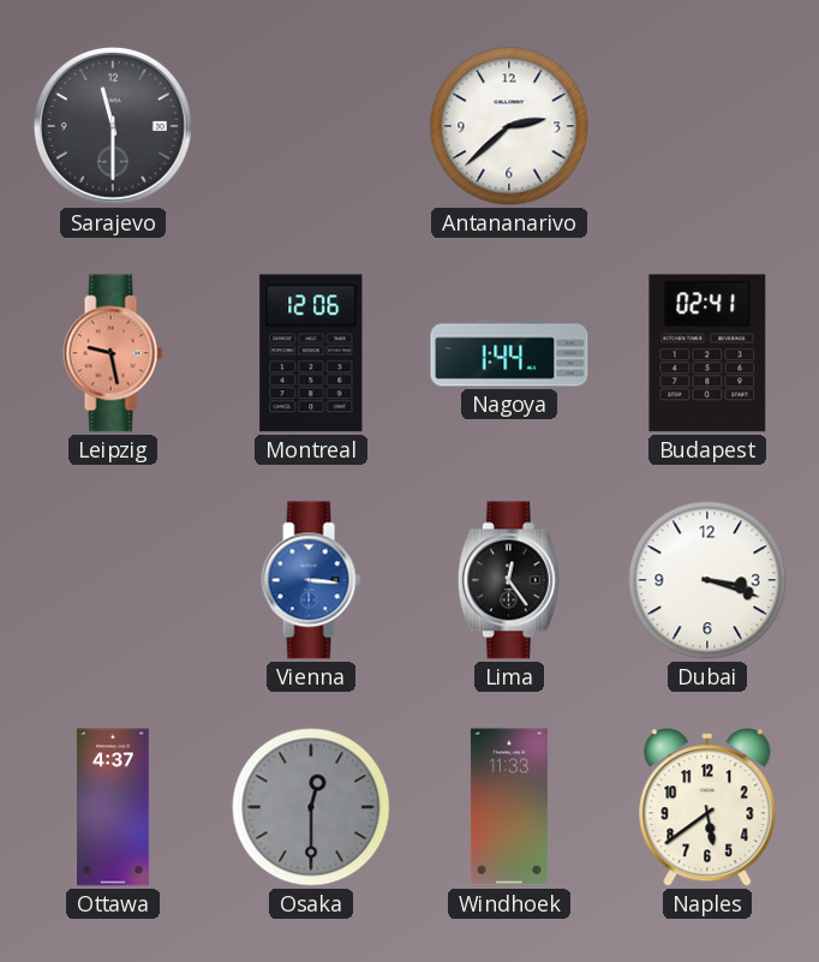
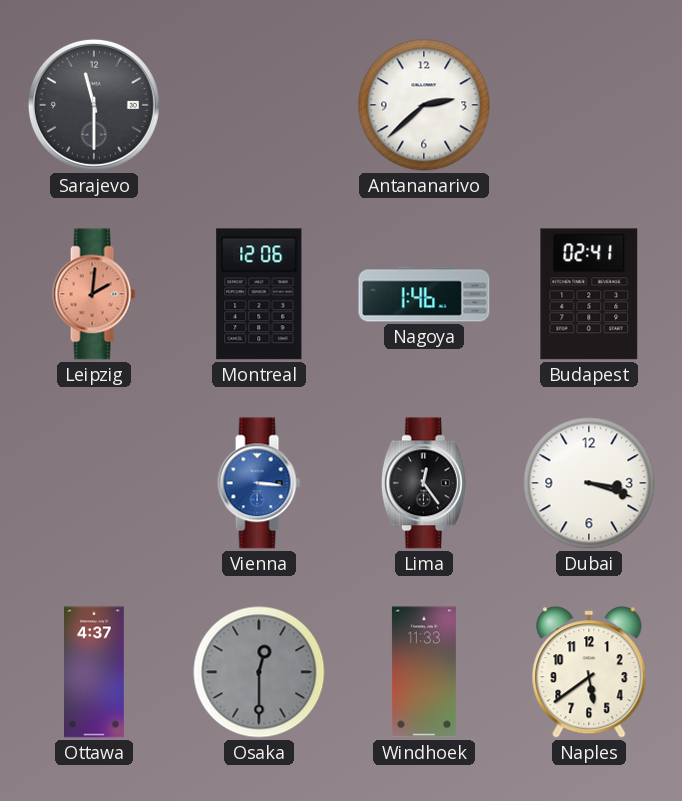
Leipzig: 9:28 -> 2:01
Nagoya: 1:44 -> 1:46
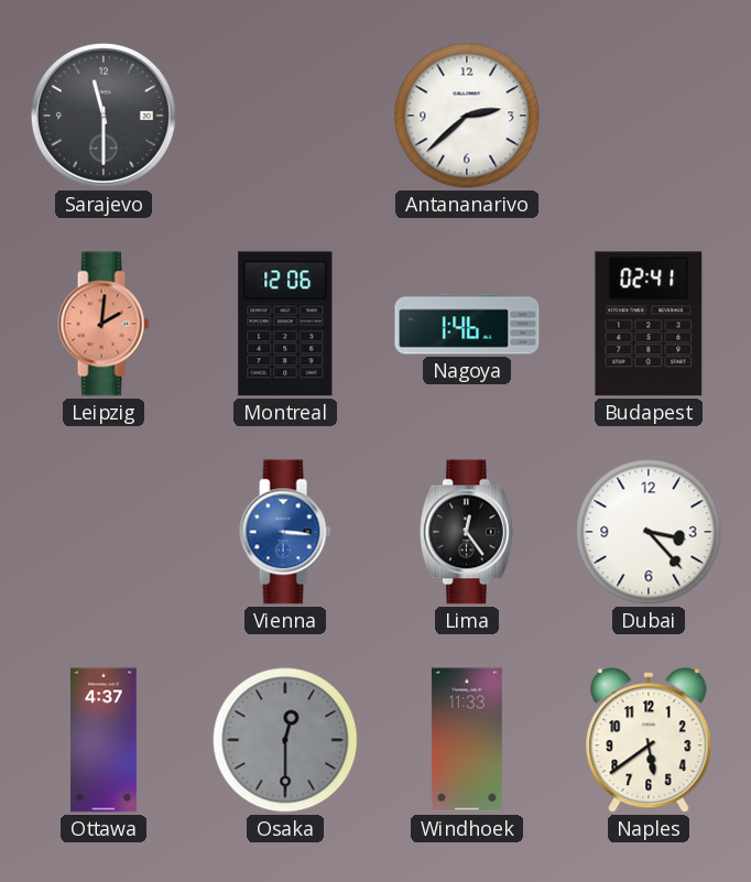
Dubai: 3:18 -> 3:23
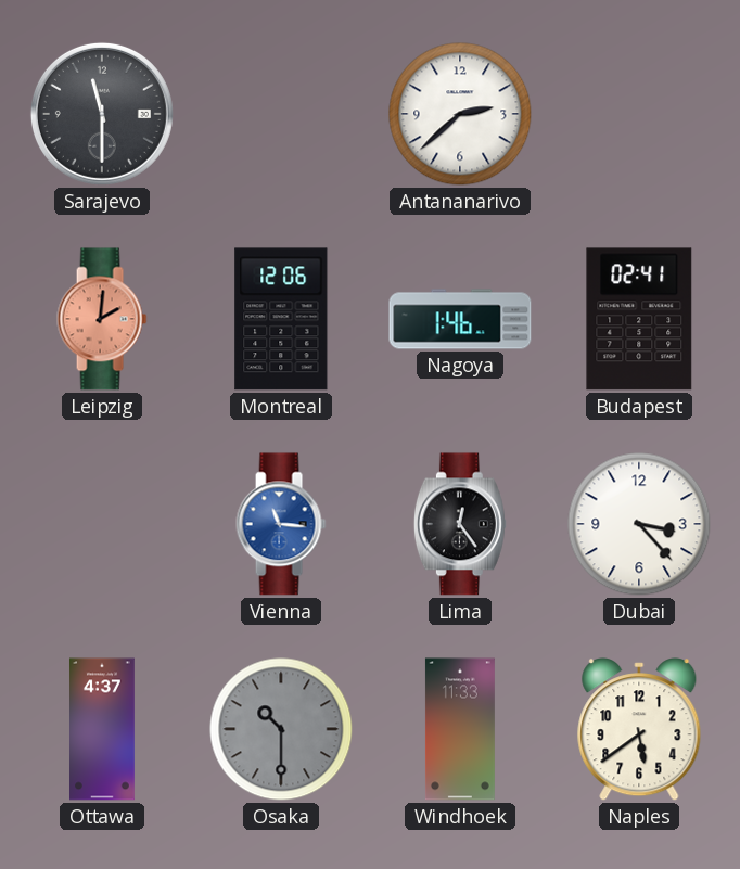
Vienna: 3:16 -> 11:16
Osaka: 12:30 -> 10:30
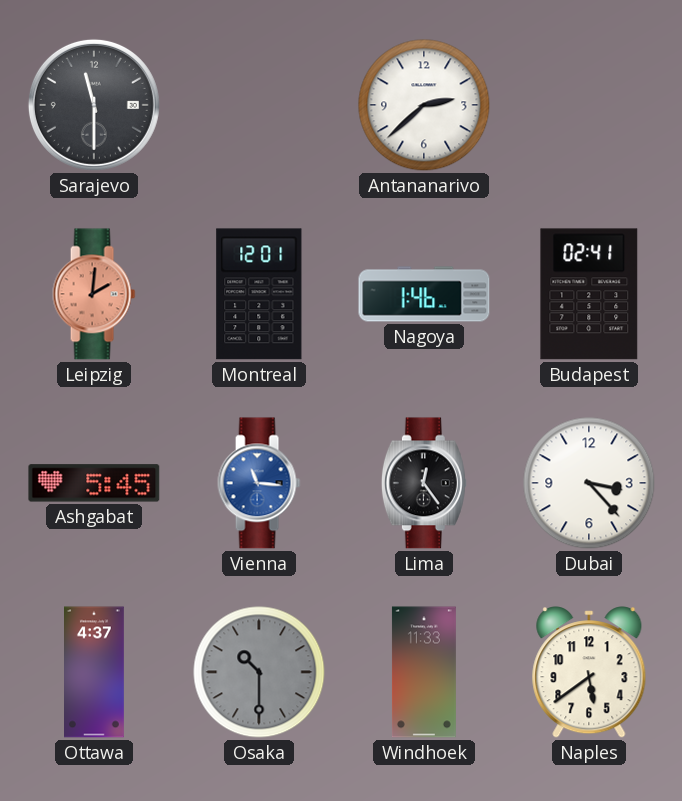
Montreal: 12:06 -> 12:01
Ashgabat: none -> 5:45
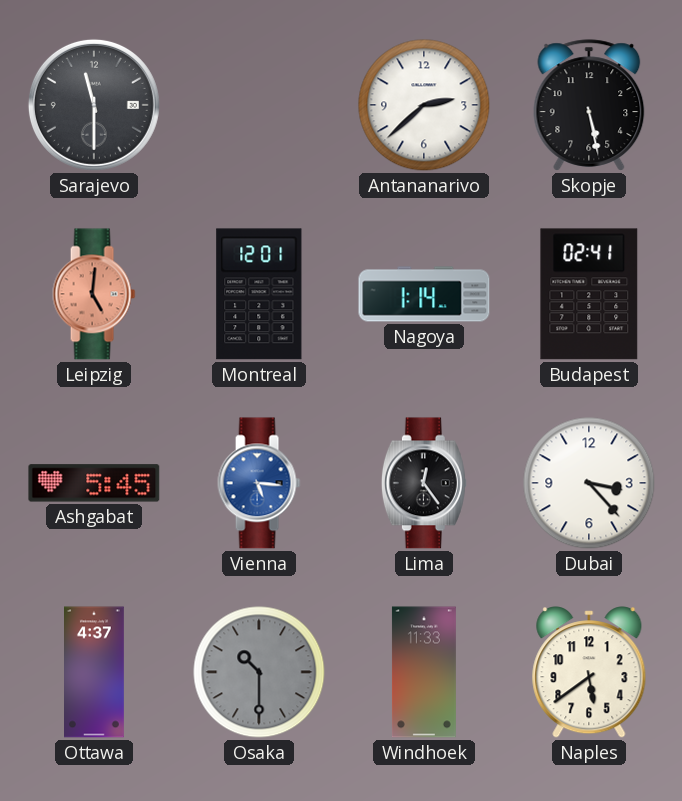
Skopje: none -> 5:28
Leipzig: 2:01 -> 5:01
Nagoya: 1:46 -> 1:14
Vienna: 11:16 -> 5:16
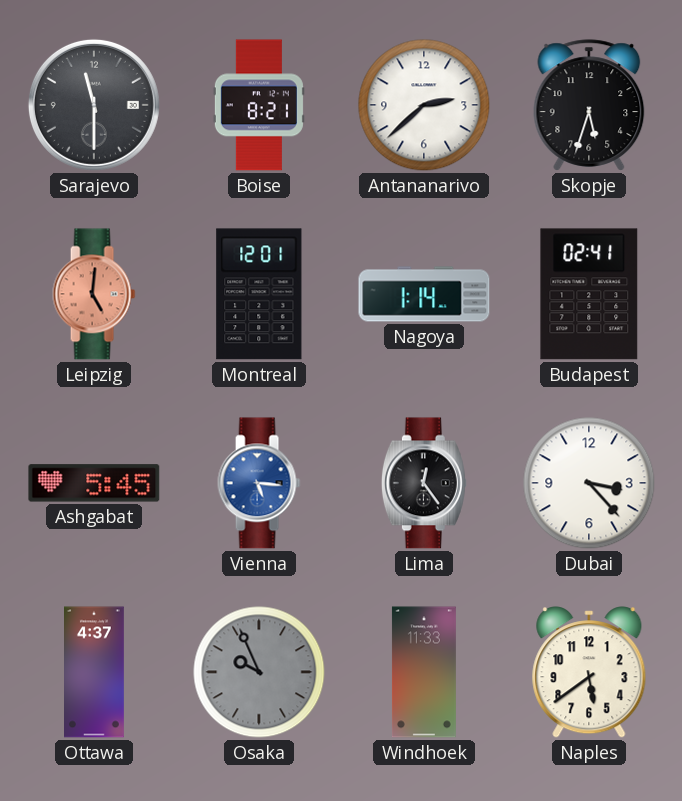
Boise: none -> 8:21
Skopje: 5:28 -> 5:33
Osaka: 10:30 -> 9:56
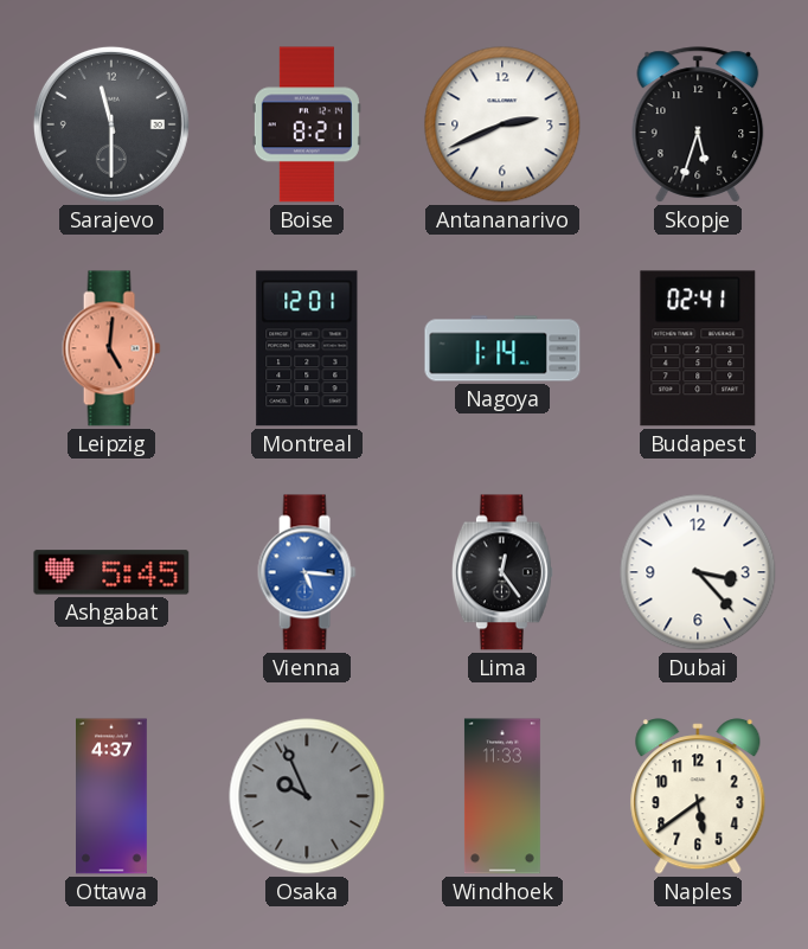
Antananarivo: 2:38 -> 2:41
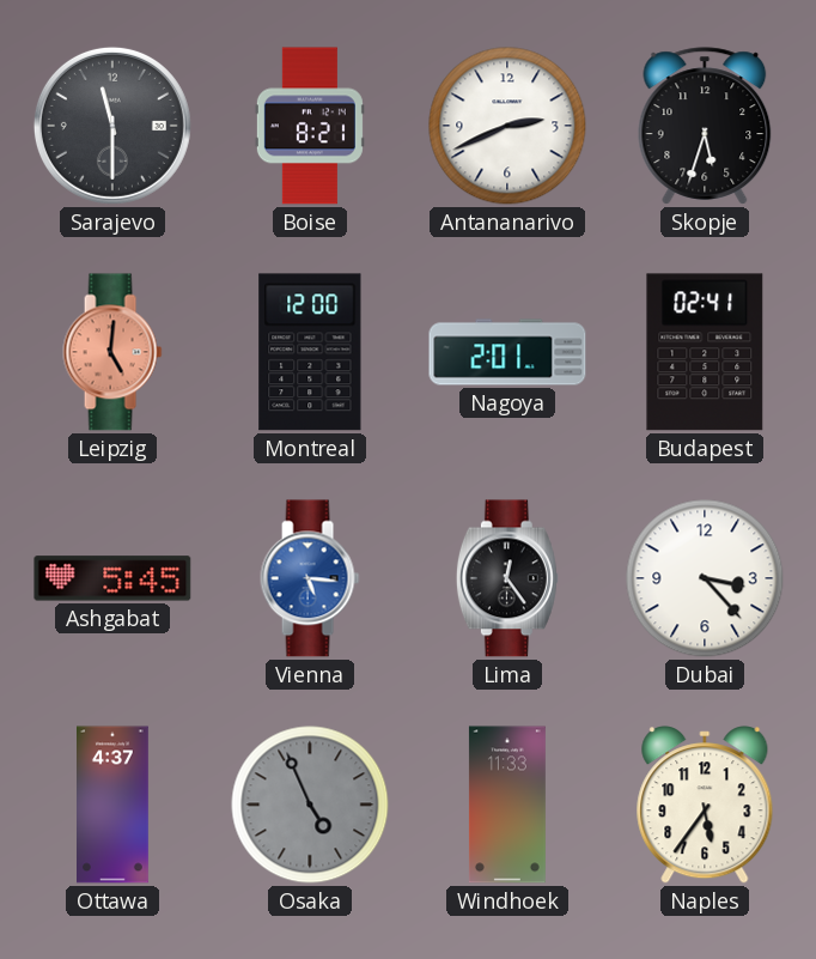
Montreal: 12:01 -> 12:00
Nagoya: 1:14 -> 2:01
Osaka: 9:56 -> 4:56
Naples: 5:39 -> 5:36
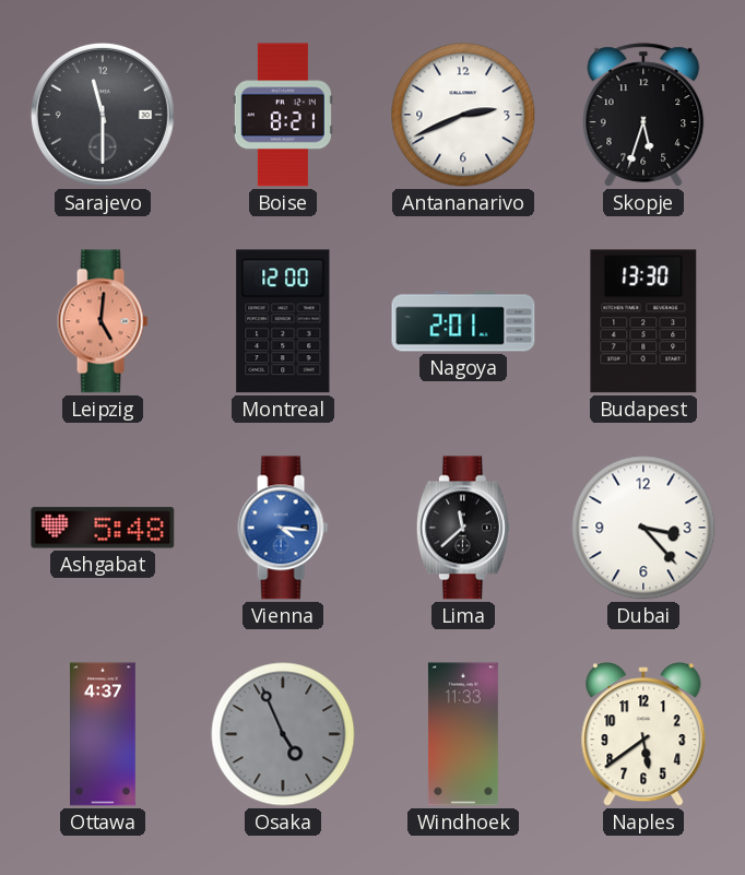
Budapest: 02:41 -> 13:30
Ashgabat: 5:45 -> 5:48
Vienna: 5:16 -> 4:16
Lima: 12:24 -> 11:38
Naples: 5:36 -> 5:39
